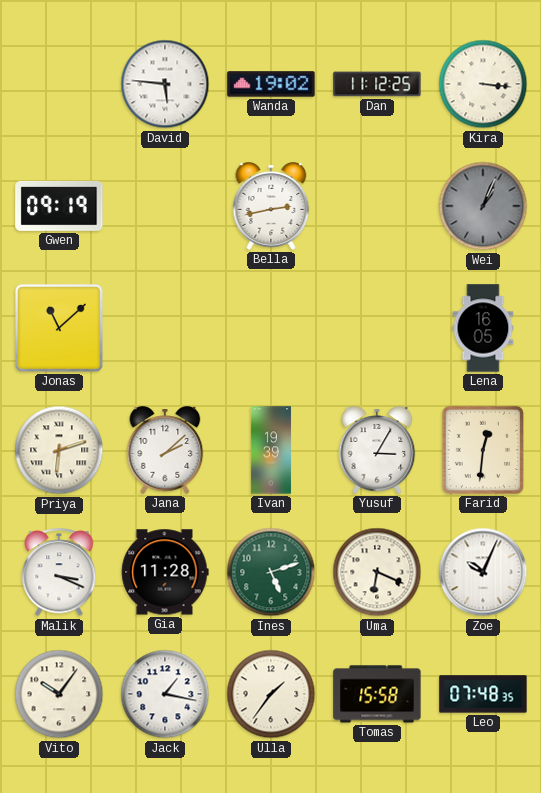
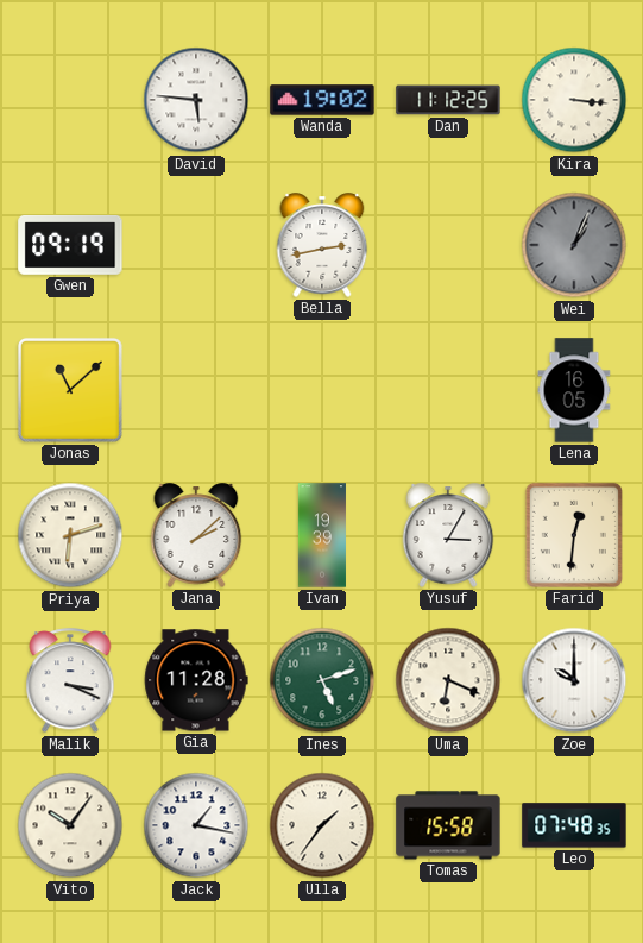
Zoe: 10:04 -> 10:00
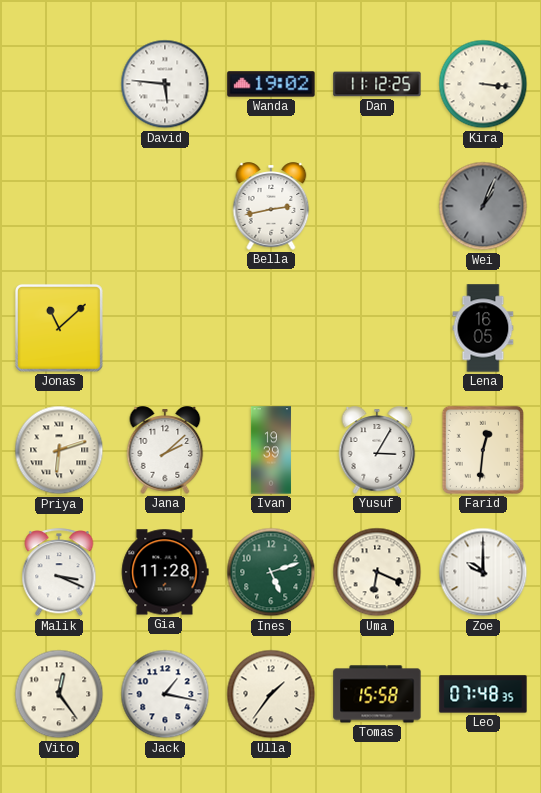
Gwen: 09:19 -> none
Vito: 10:06 -> 12:24
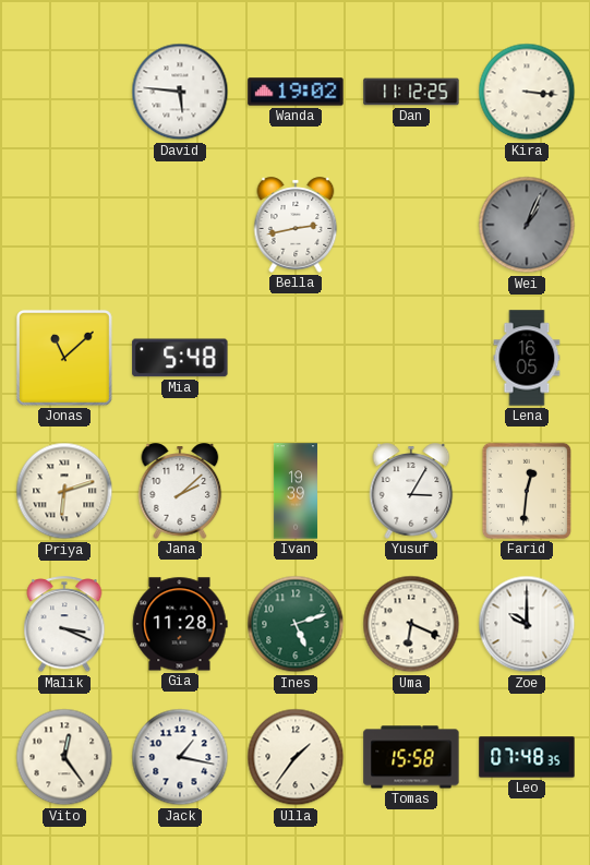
Mia: none -> 5:48
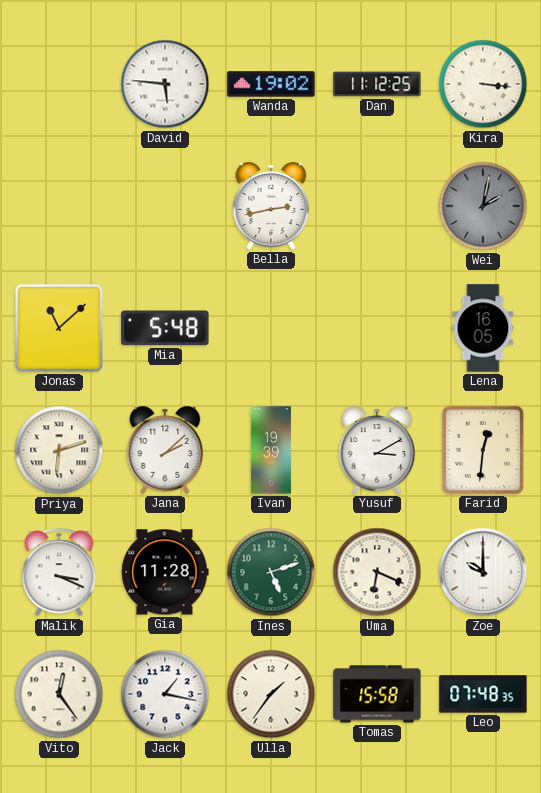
Wei: 1:04 -> 2:02
Yusuf: 3:05 -> 3:10
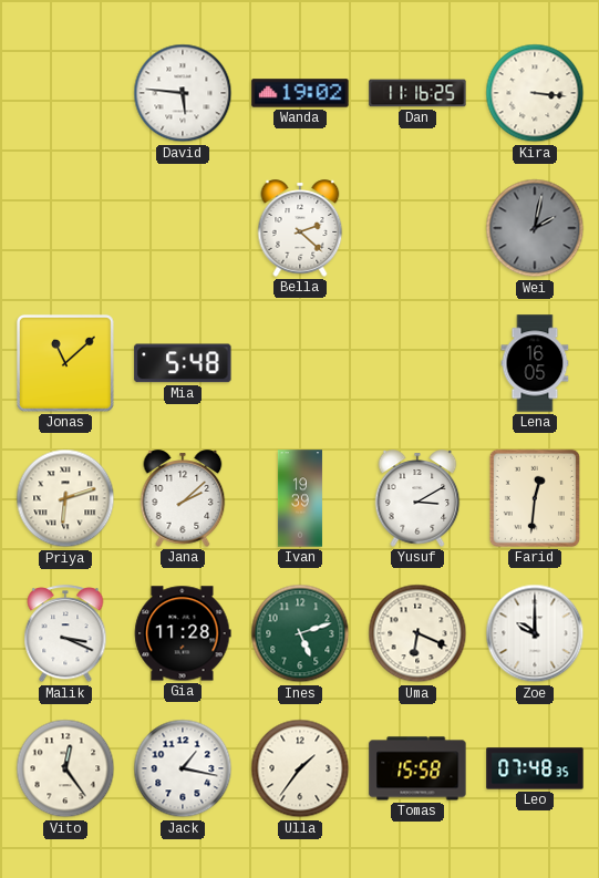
Dan: 11:12 -> 11:16
Bella: 2:43 -> 2:22
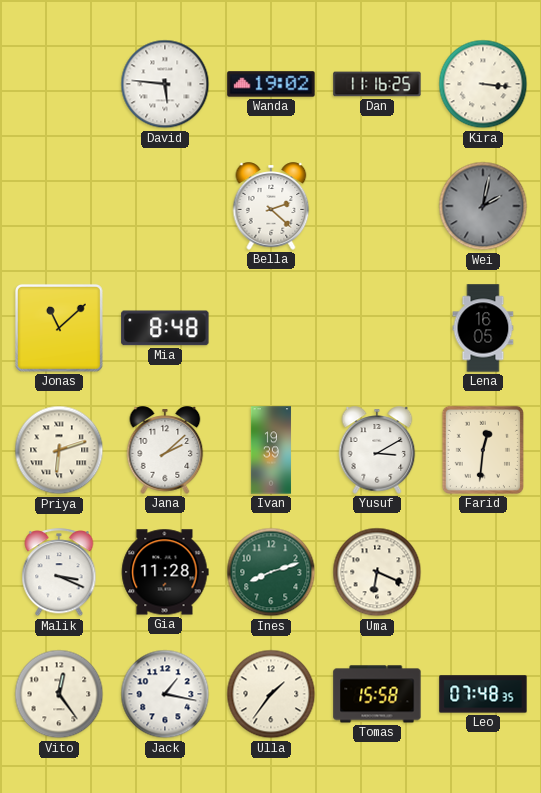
Mia: 5:48 -> 8:48
Ines: 5:12 -> 8:12
Zoe: 10:00 -> none
